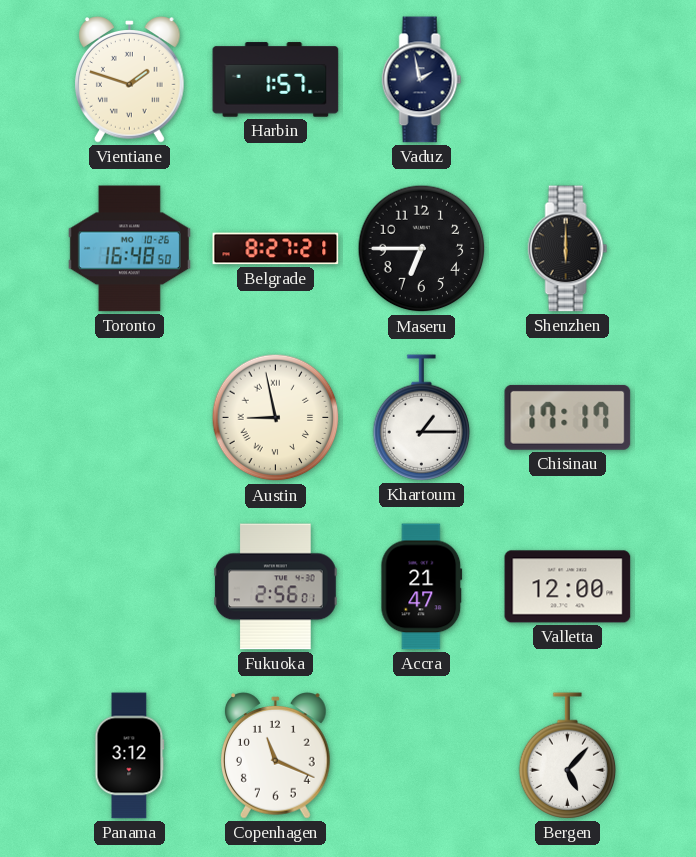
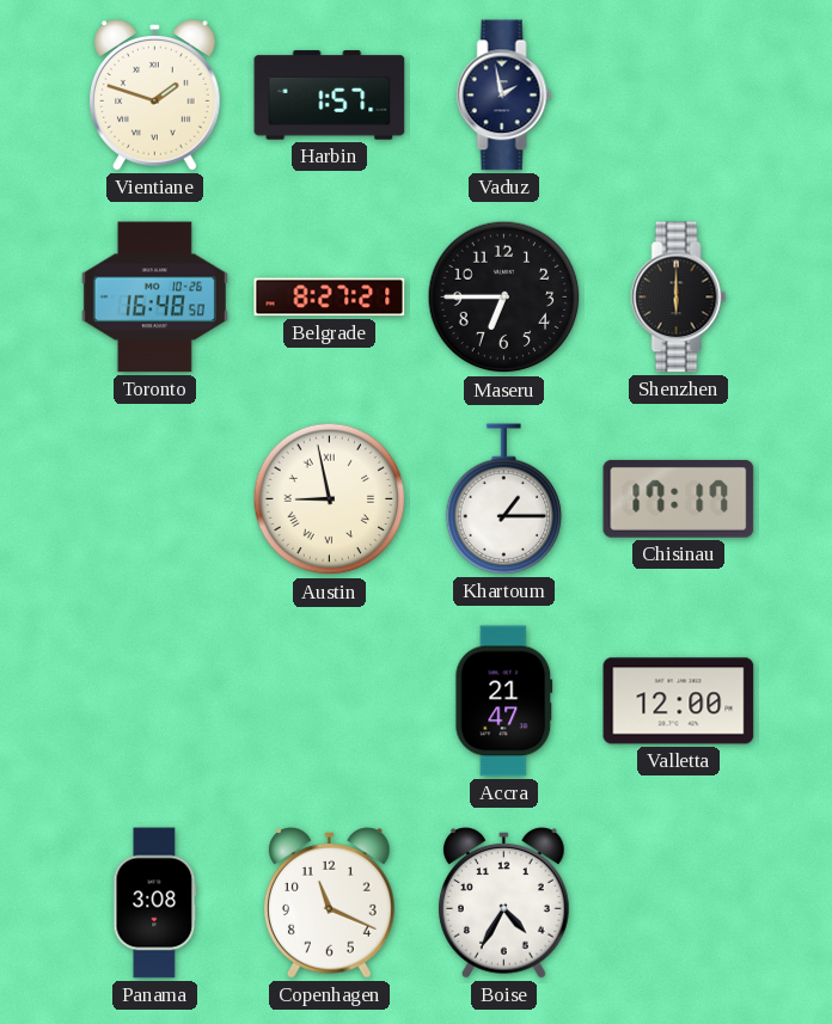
Fukuoka: 2:56 -> none
Panama: 3:12 -> 3:08
Boise: none -> 4:35
Bergen: 5:07 -> none
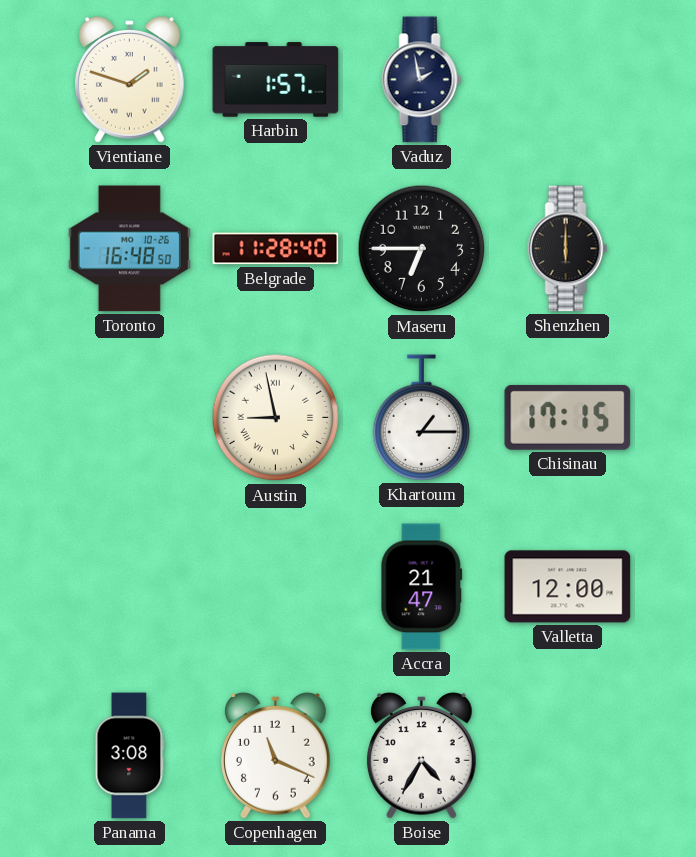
Belgrade: 8:27 -> 11:28
Chisinau: 17:17 -> 17:15
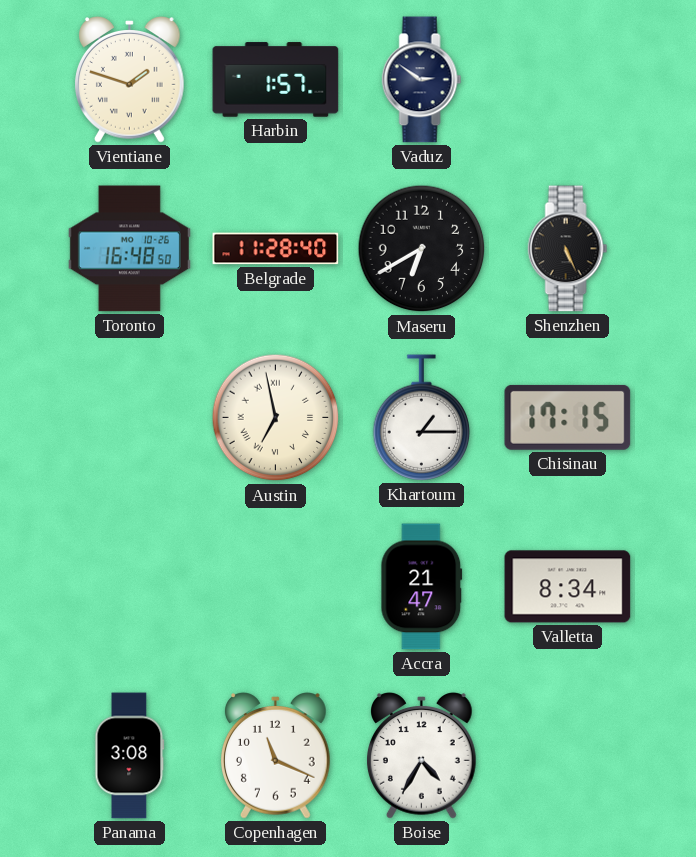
Vaduz: 1:58 -> 2:51
Maseru: 6:45 -> 6:40
Shenzhen: 6:00 -> 5:26
Austin: 8:58 -> 6:58
Valletta: 12:00 -> 8:34
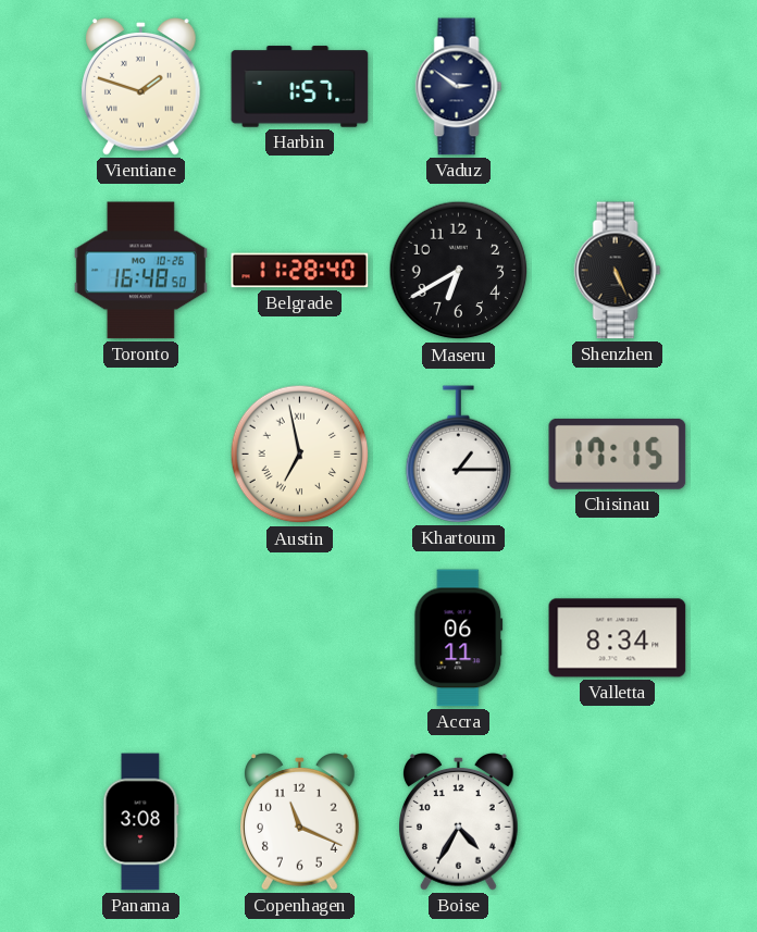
Accra: 21:47 -> 06:11
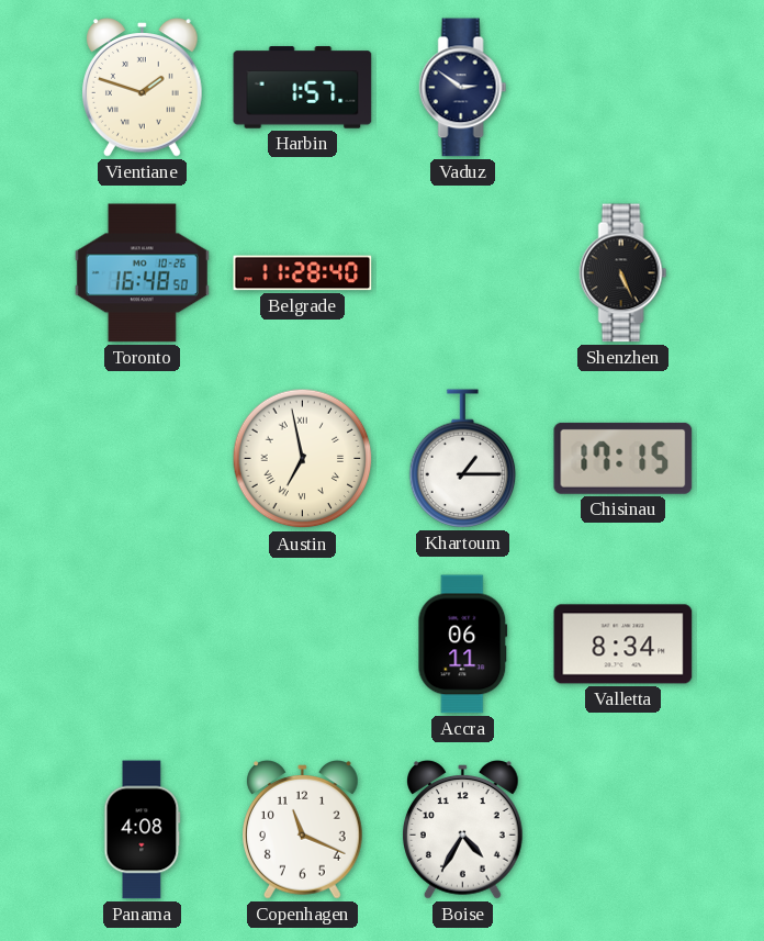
Maseru: 6:40 -> none
Panama: 3:08 -> 4:08
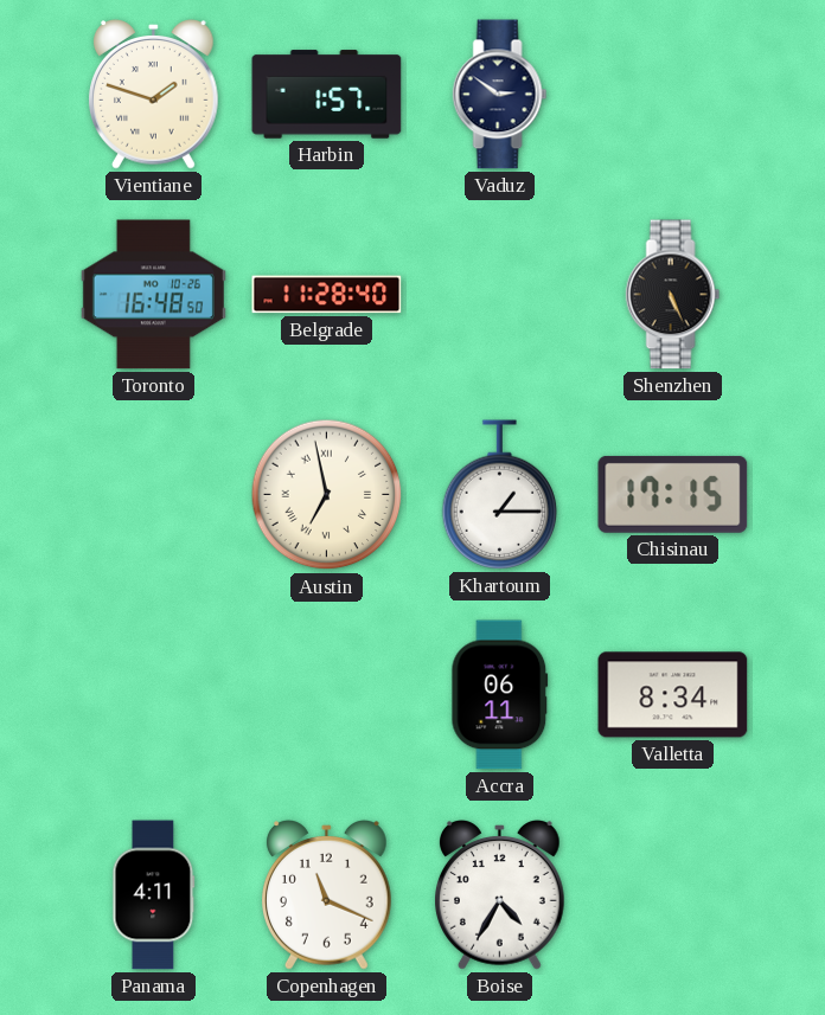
Panama: 4:08 -> 4:11
